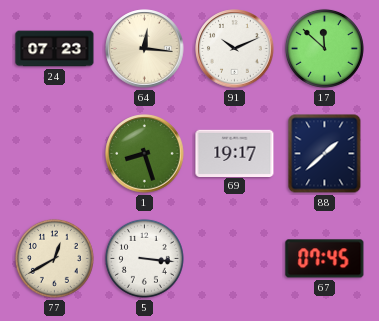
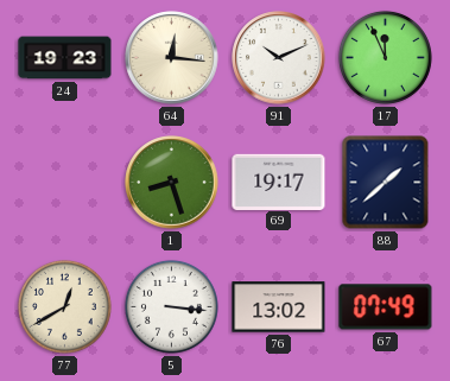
24: 07:23 -> 19:23
17: 11:52 -> 11:56
76: none -> 13:02
67: 07:45 -> 07:49
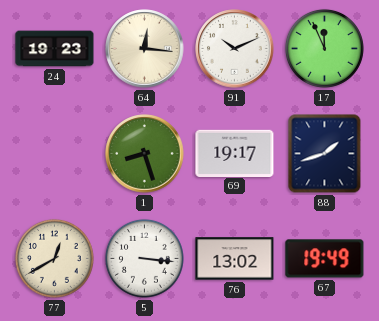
88: 1:38 -> 1:42
67: 07:49 -> 19:49
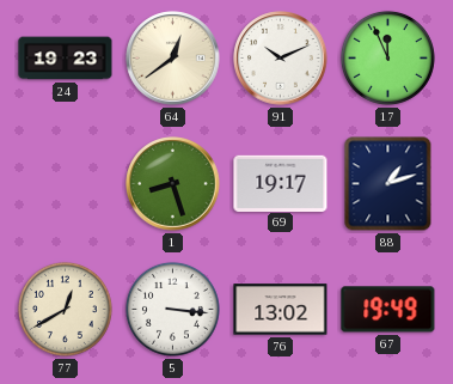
64: 12:16 -> 12:39
88: 1:42 -> 1:12
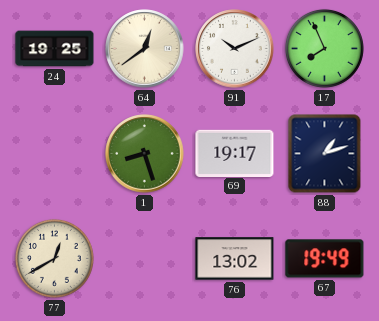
24: 19:23 -> 19:25
17: 11:56 -> 7:56
5: 3:16 -> none
